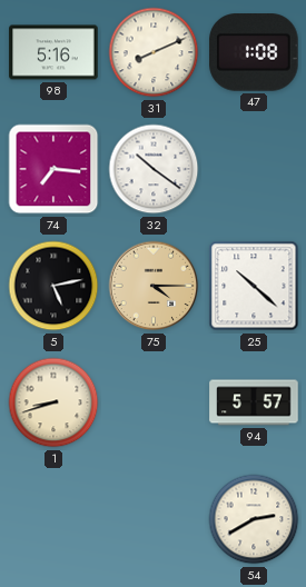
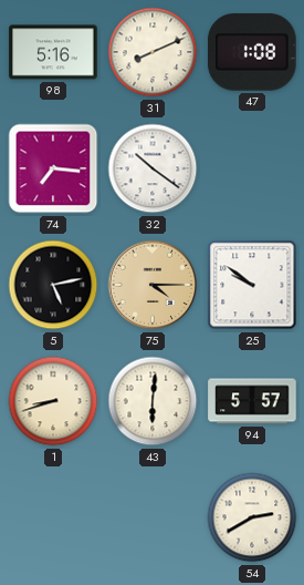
25: 10:22 -> 9:51
43: none -> 6:01
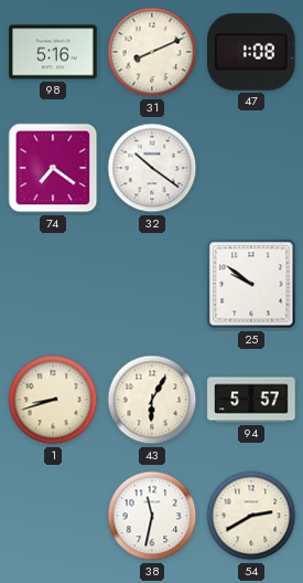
74: 7:16 -> 7:21
5: 5:13 -> none
75: 4:15 -> none
43: 6:01 -> 6:05
38: none -> 11:32
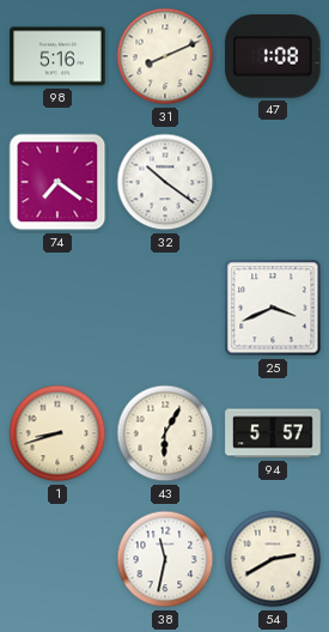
25: 9:51 -> 3:41
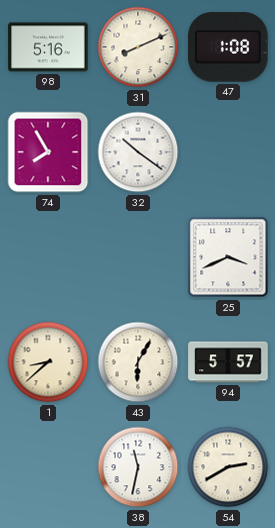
74: 7:21 -> 7:55
1: 8:42 -> 8:38
